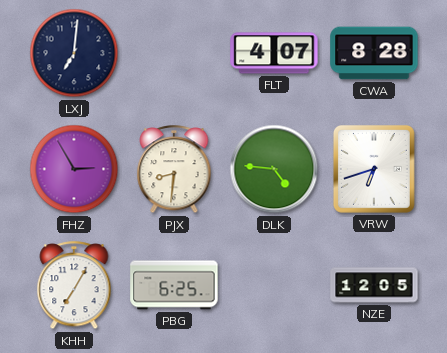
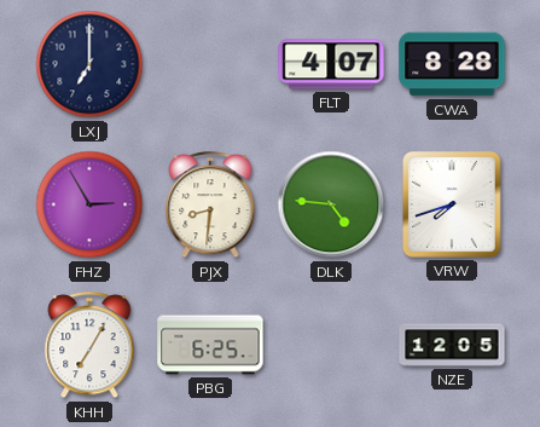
LXJ: 7:01 -> 7:00
VRW: 6:42 -> 7:42
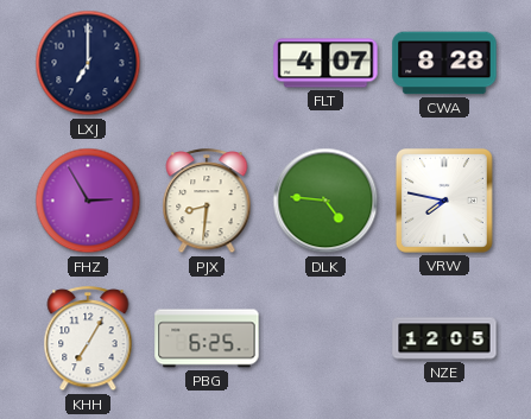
VRW: 7:42 -> 7:47
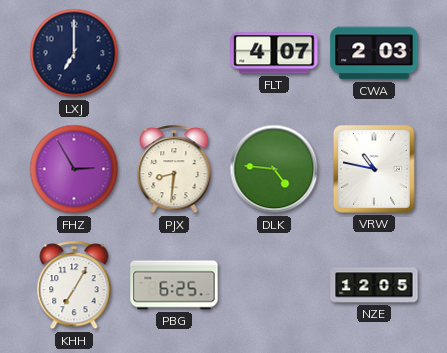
CWA: 8:28 -> 2:03
VRW: 7:47 -> 10:47
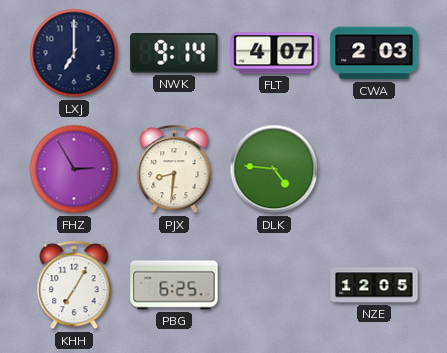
NWK: none -> 9:14
VRW: 10:47 -> none
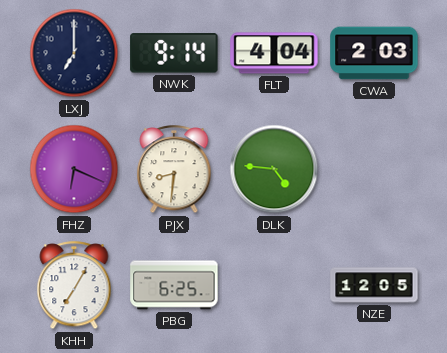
FLT: 4:07 -> 4:04
FHZ: 2:55 -> 6:19
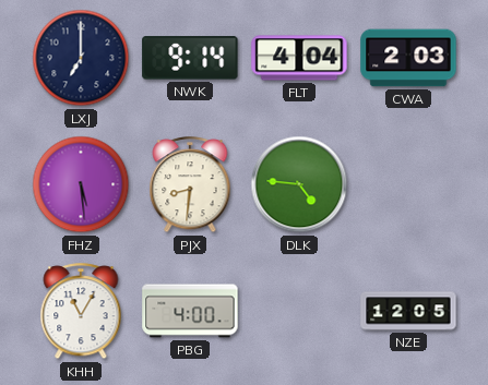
FHZ: 6:19 -> 5:29
KHH: 7:05 -> 11:05
PBG: 6:25 -> 4:00
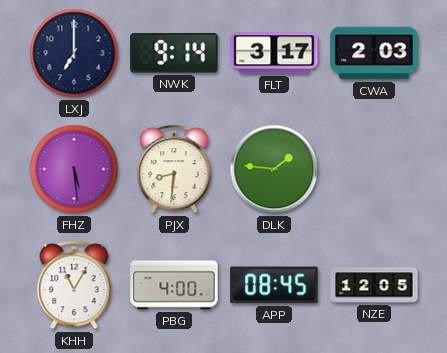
FLT: 4:04 -> 3:17
DLK: 4:46 -> 1:46
APP: none -> 08:45
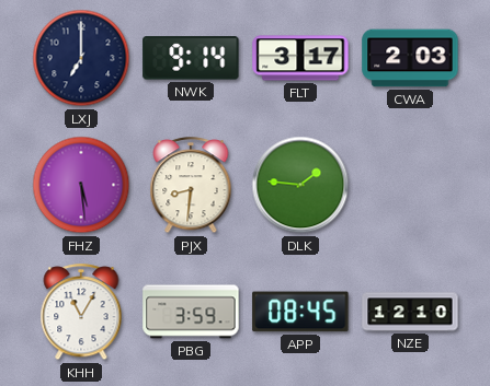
PBG: 4:00 -> 3:59
NZE: 12:05 -> 12:10
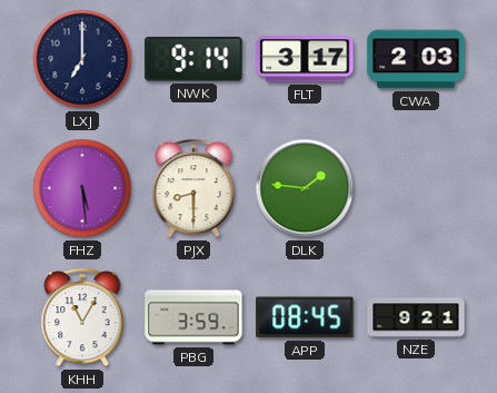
PJX: 8:31 -> 8:30
NZE: 12:10 -> 9:21
